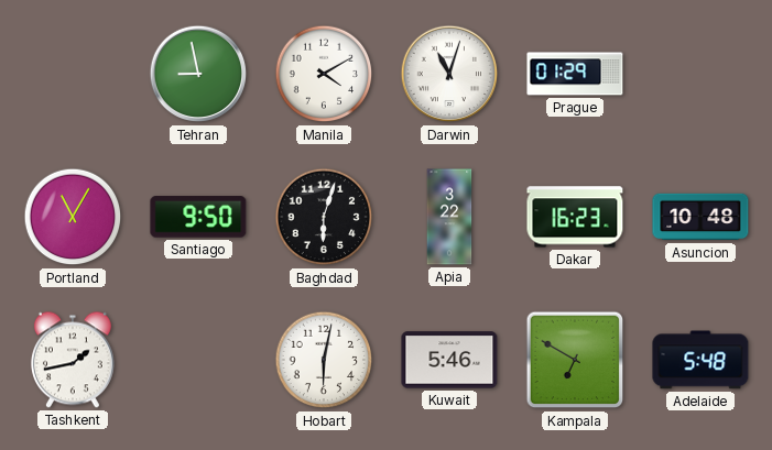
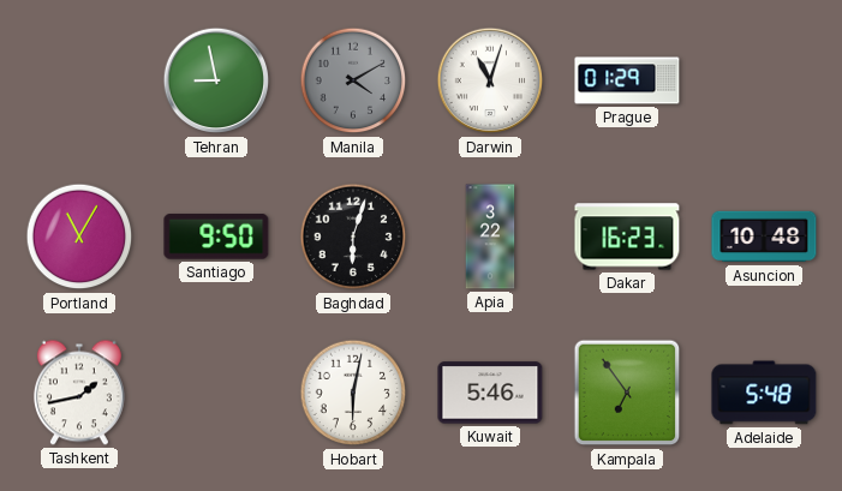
Manila dial: white -> grey
Kampala: 6:50 -> 6:54
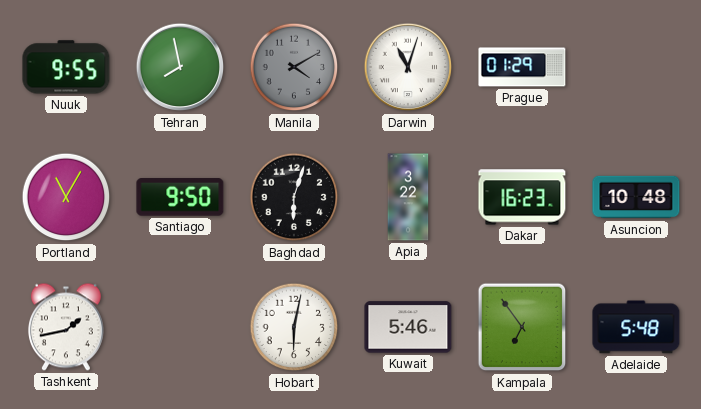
Nuuk: none -> 9:55
Tehran: 8:58 -> 7:58
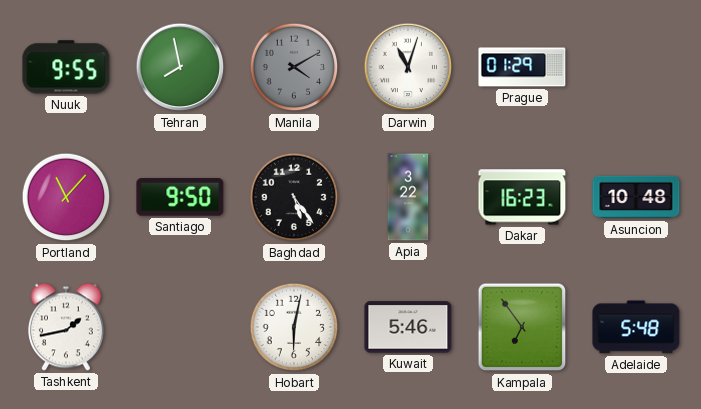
Portland: 11:05 -> 11:07
Baghdad: 6:03 -> 5:24
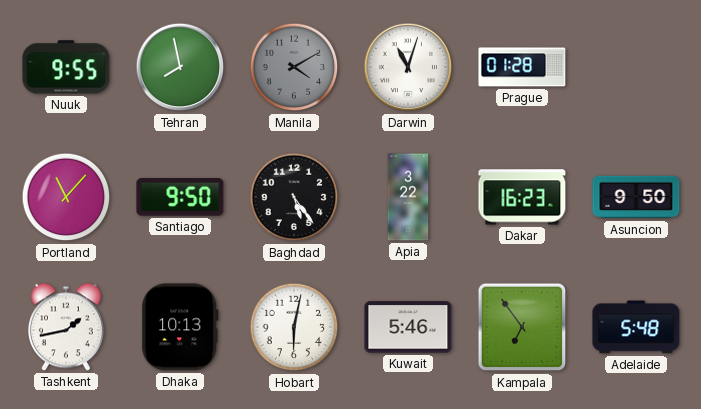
Prague: 01:29 -> 01:28
Asuncion: 10:48 -> 9:50
Dhaka: none -> 10:13
